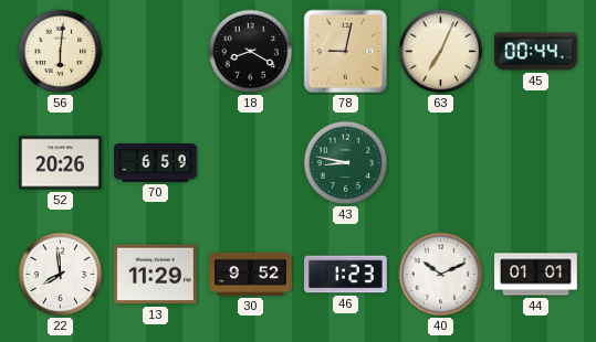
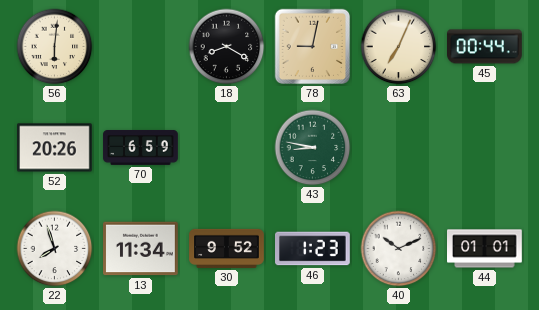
22: 7:59 -> 7:57
13: 11:29 -> 11:34
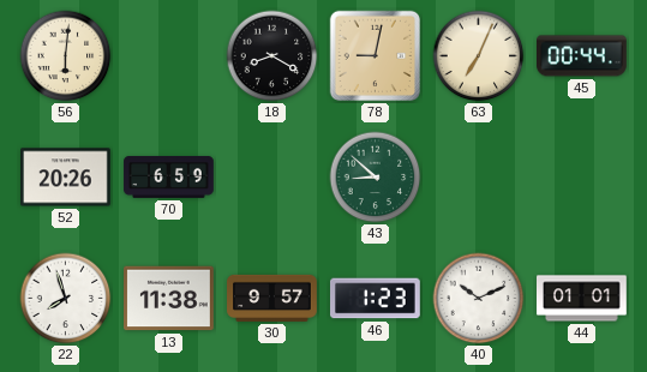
43: 8:47 -> 8:52
13: 11:34 -> 11:38
30: 9:52 -> 9:57
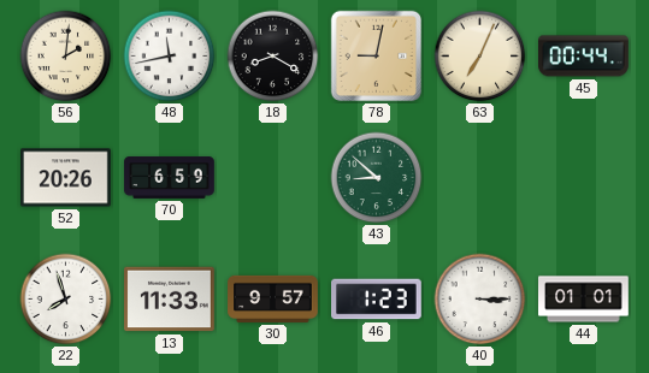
56: 6:01 -> 2:01
48: none -> 11:43
13: 11:38 -> 11:33
40: 10:11 -> 3:15
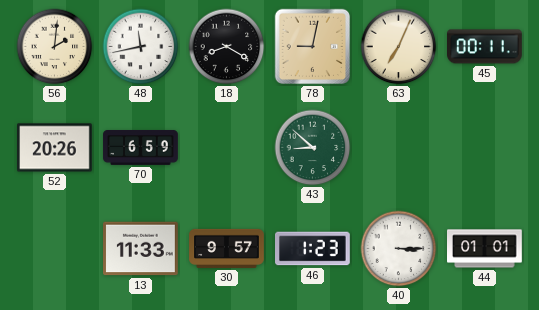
45: 00:44 -> 00:11
22: 7:57 -> none
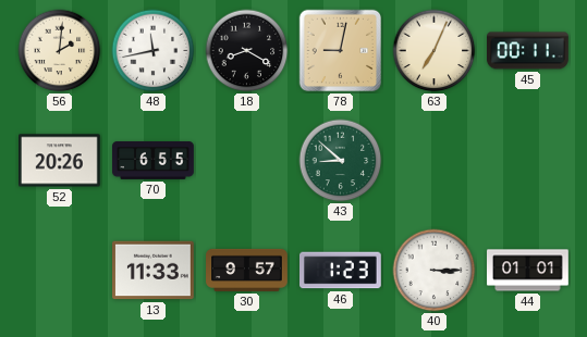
70: 6:59 -> 6:55
